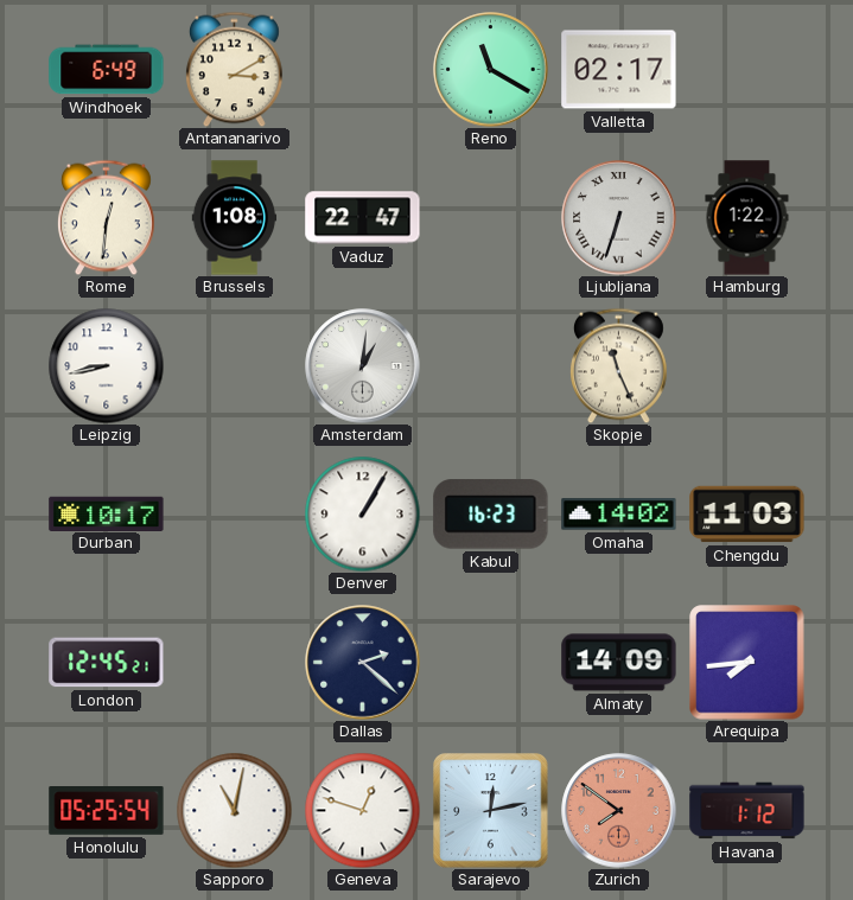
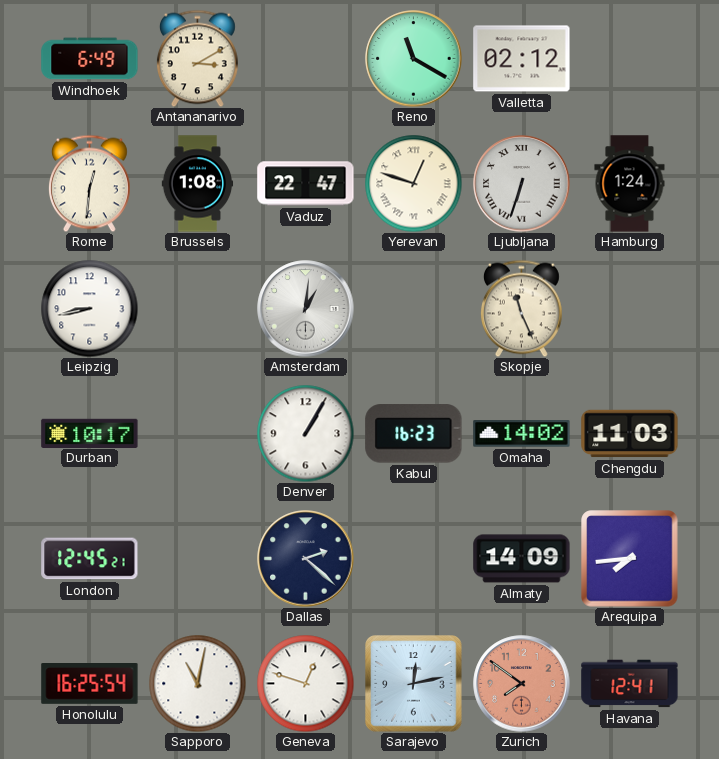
Valletta: 02:17 -> 02:12
Yerevan: none -> 12:48
Hamburg: 1:22 -> 1:24
Honolulu: 05:25 -> 16:25
Havana: 1:12 -> 12:41
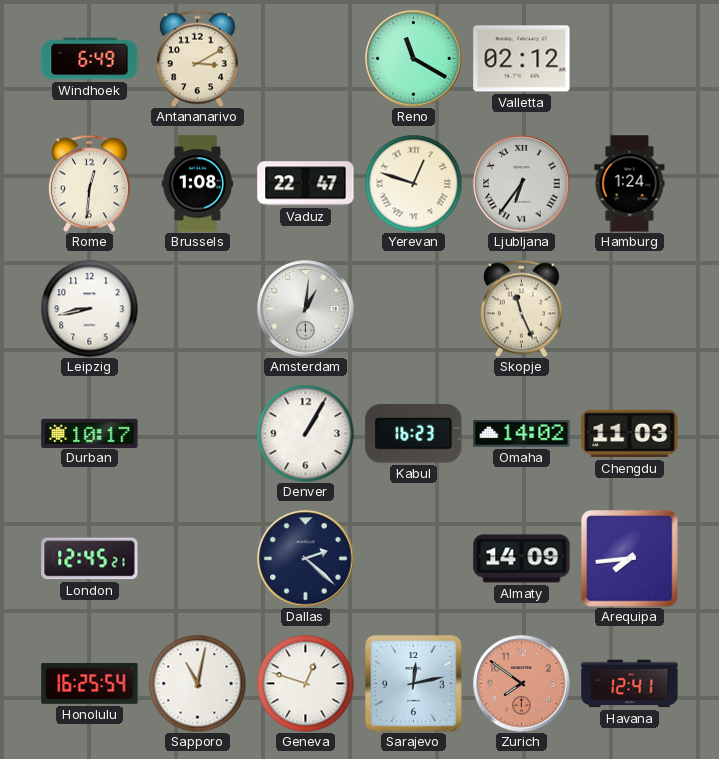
Ljubljana: 6:33 -> 6:36
